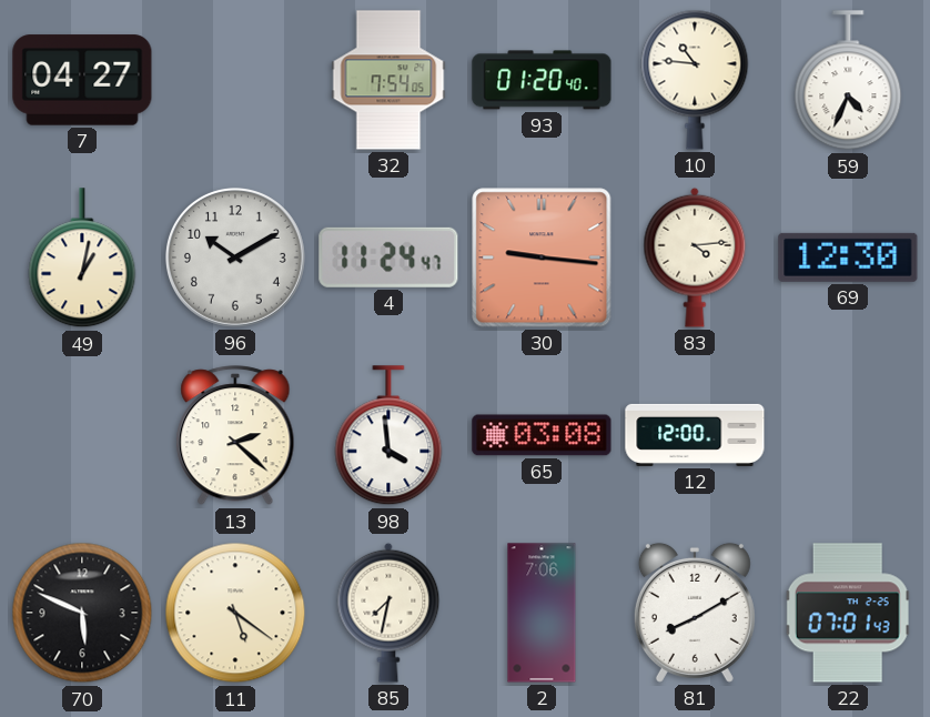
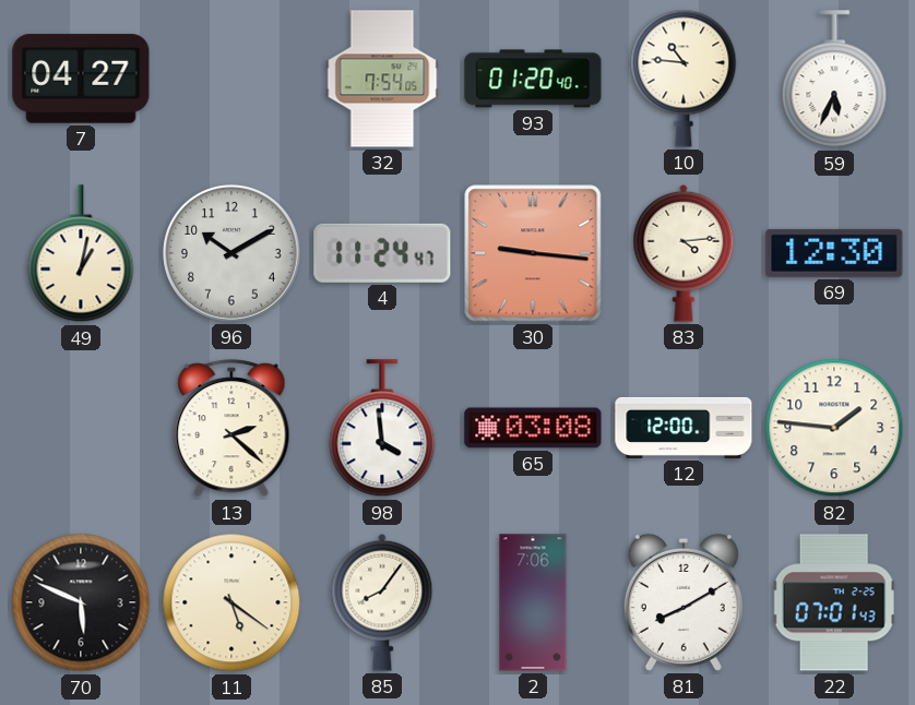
59: 4:34 -> 5:34
82: none -> 1:46
85: 7:32 -> 8:06
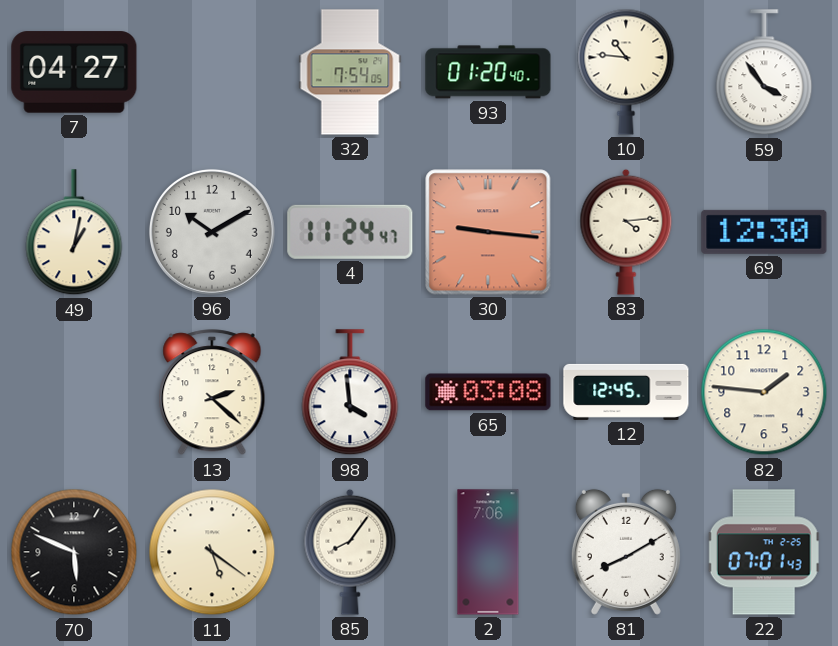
59: 5:34 -> 3:54
12: 12:00 -> 12:45
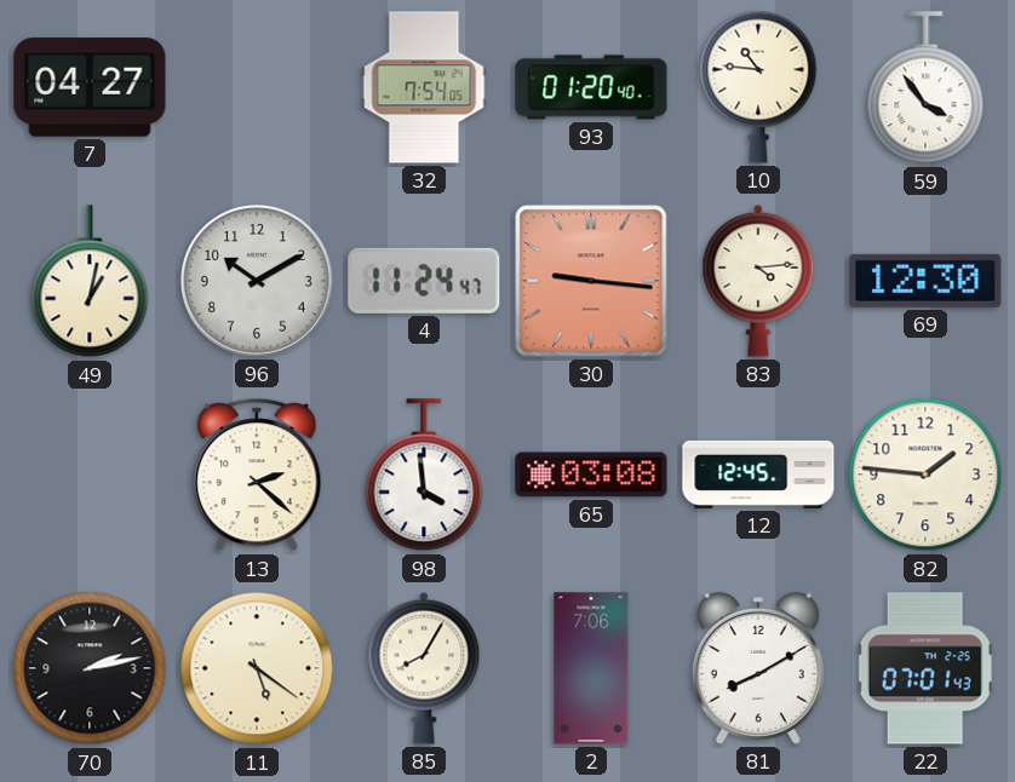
70: 5:49 -> 2:13
85: 8:06 -> 8:05
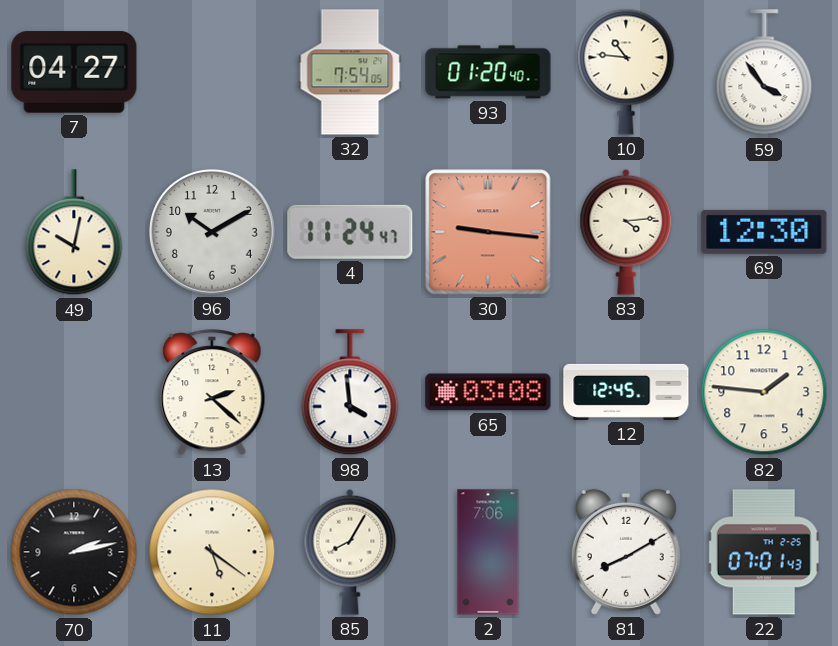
49: 1:02 -> 10:02
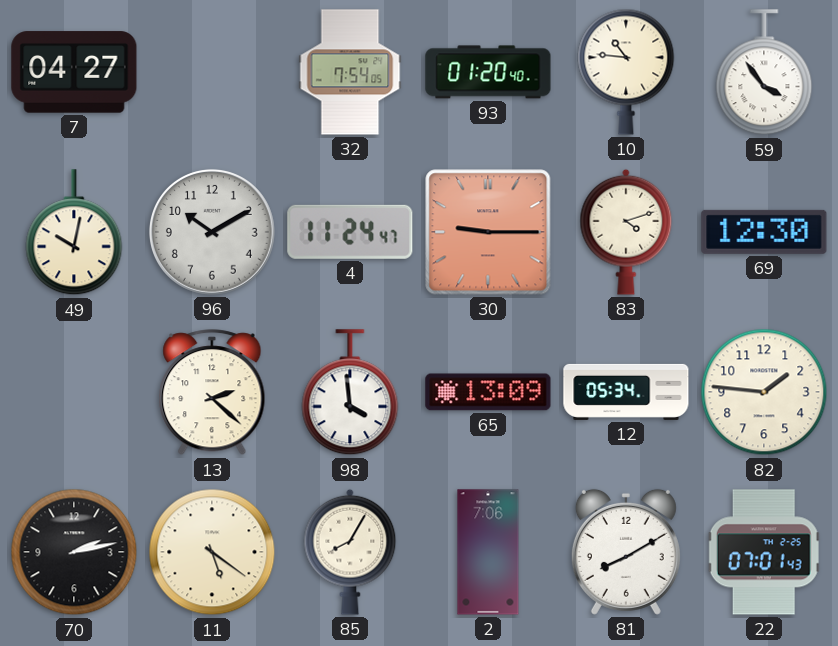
30: 9:16 -> 9:15
83: 4:14 -> 4:12
65: 03:08 -> 13:09
12: 12:45 -> 05:34
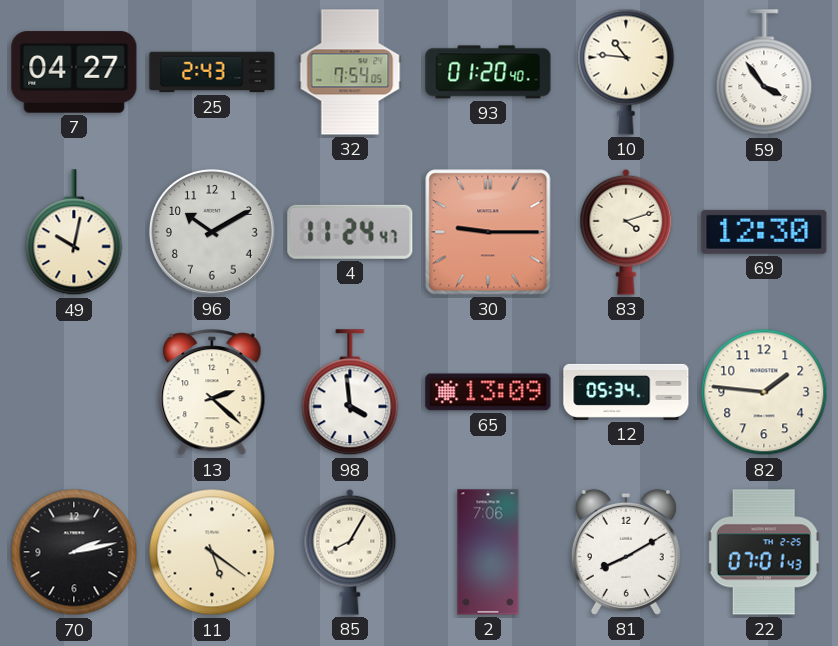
25: none -> 2:43
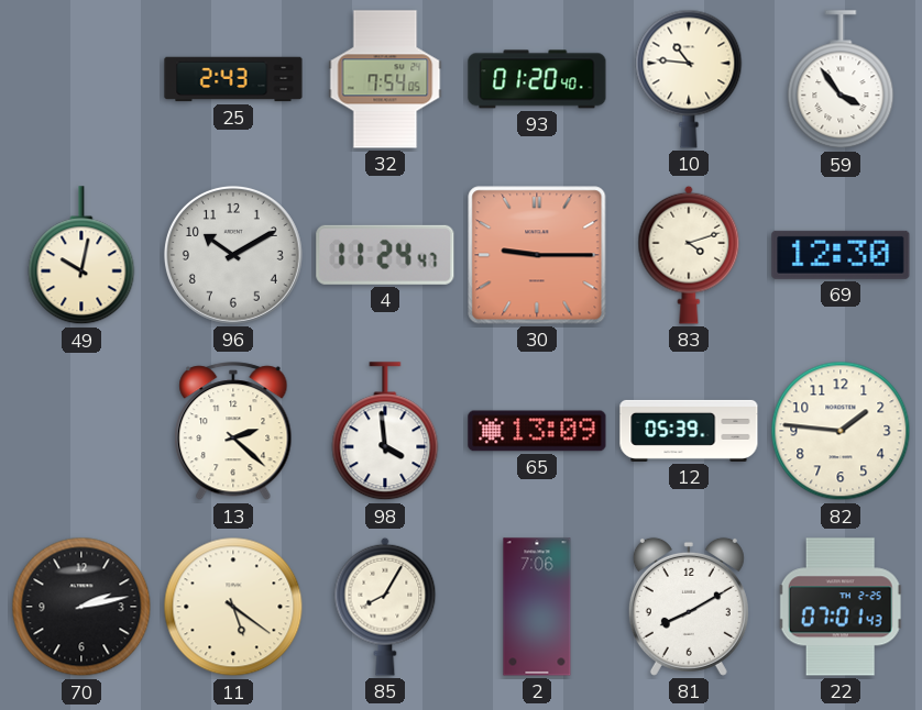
7: 04:27 -> none
12: 05:34 -> 05:39
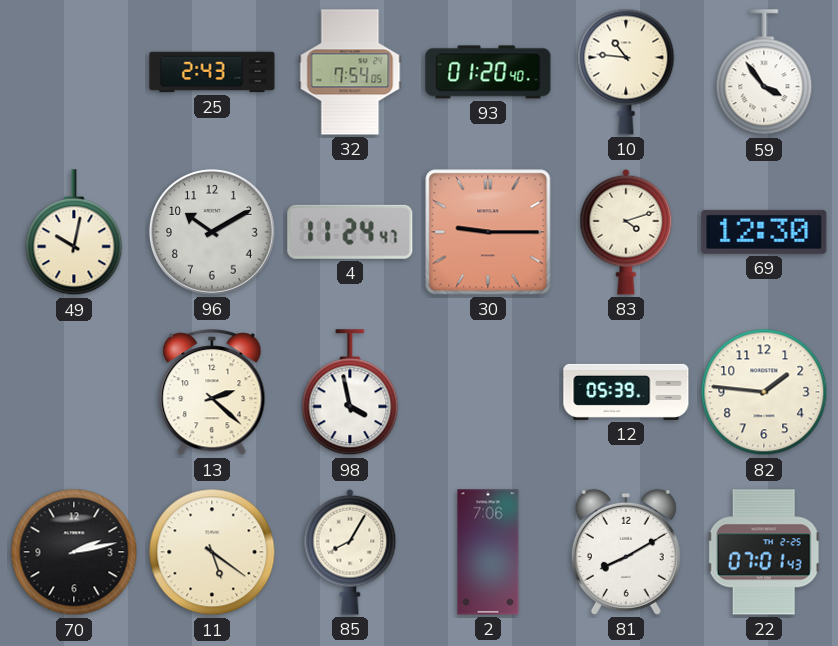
98: 3:59 -> 3:58
65: 13:09 -> none
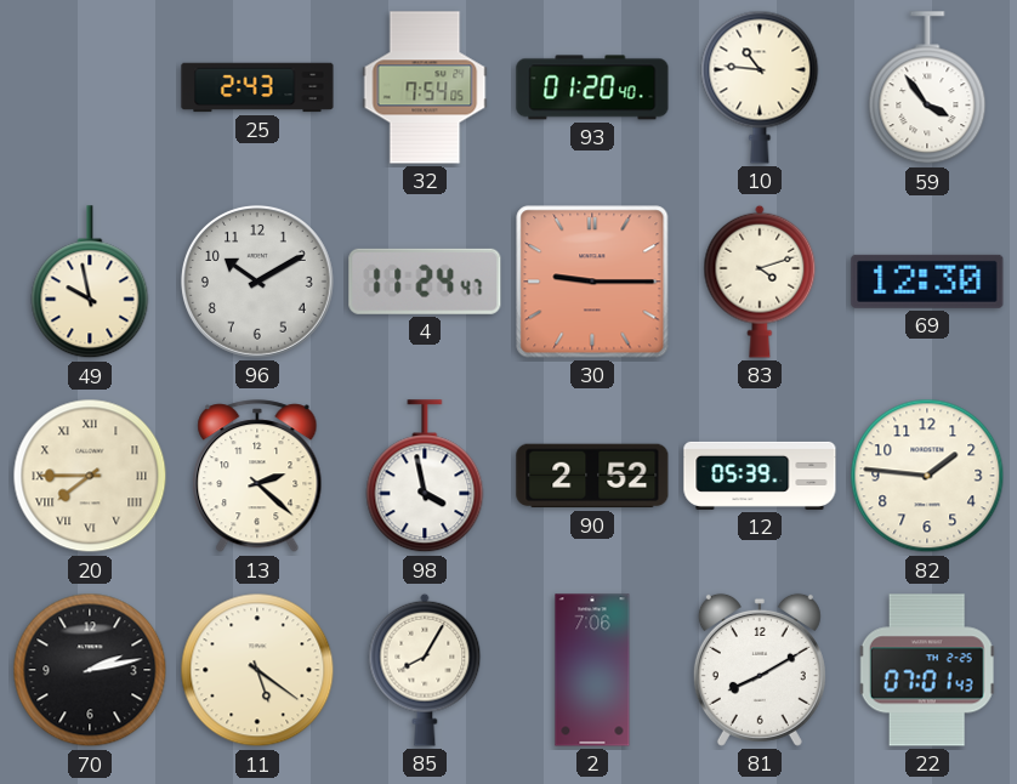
49: 10:02 -> 9:58
20: none -> 7:45
90: none -> 2:52
